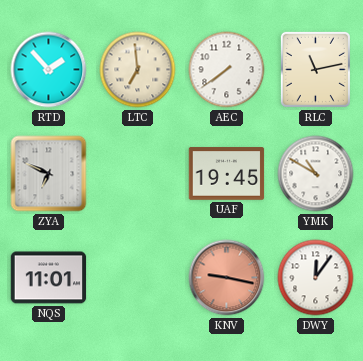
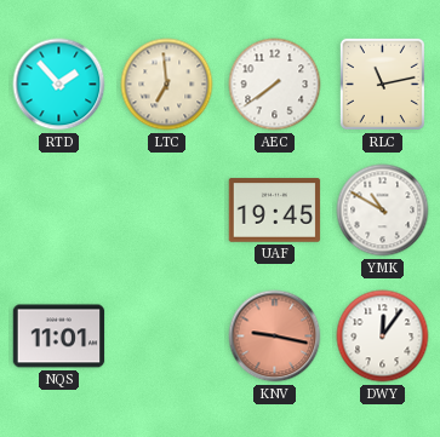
ZYA: 6:49 -> none
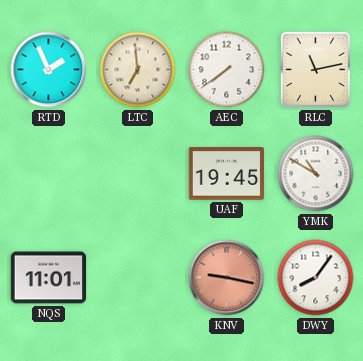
RTD: 1:53 -> 1:56
DWY: 12:06 -> 8:06
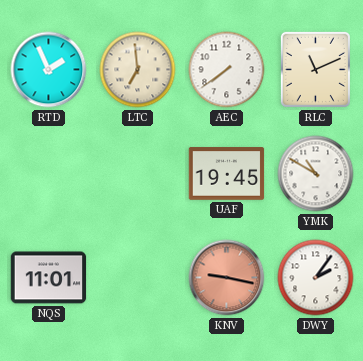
RLC: 11:13 -> 11:11
DWY: 8:06 -> 2:06
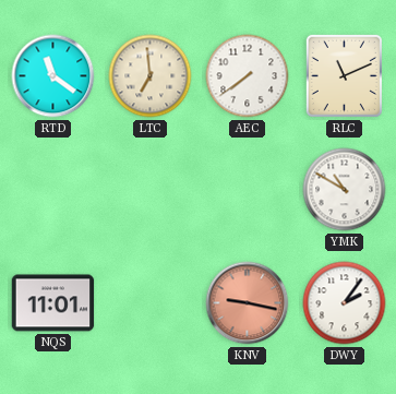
RTD: 1:56 -> 11:21
UAF: 19:45 -> none
